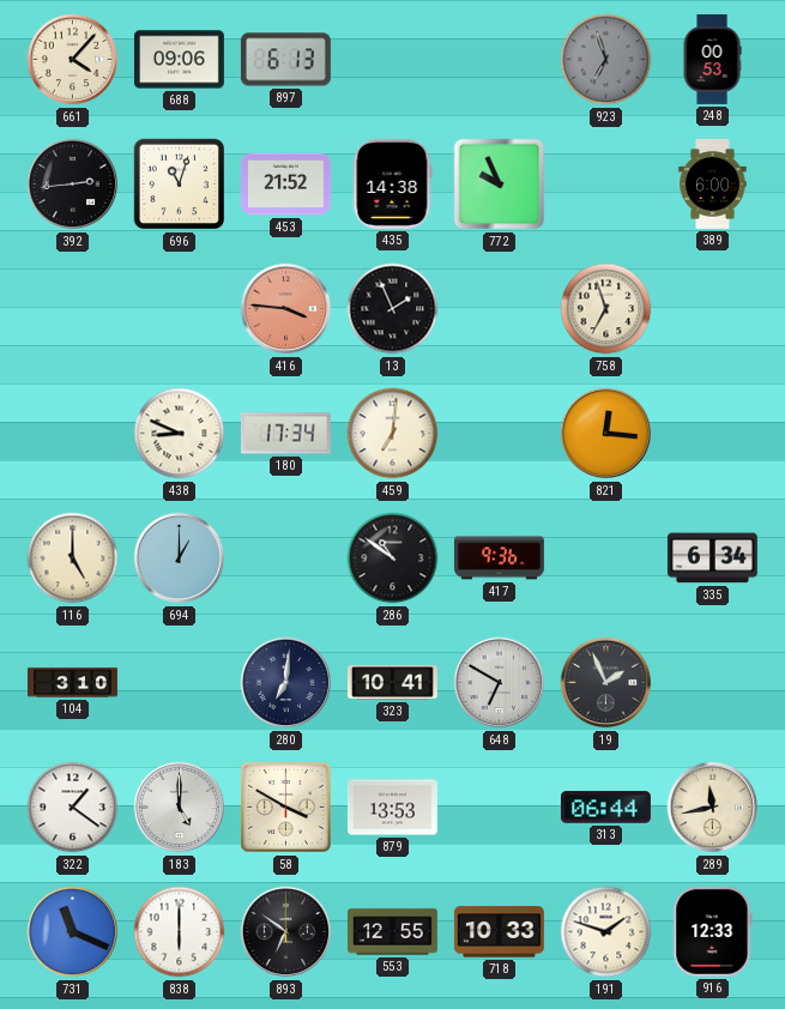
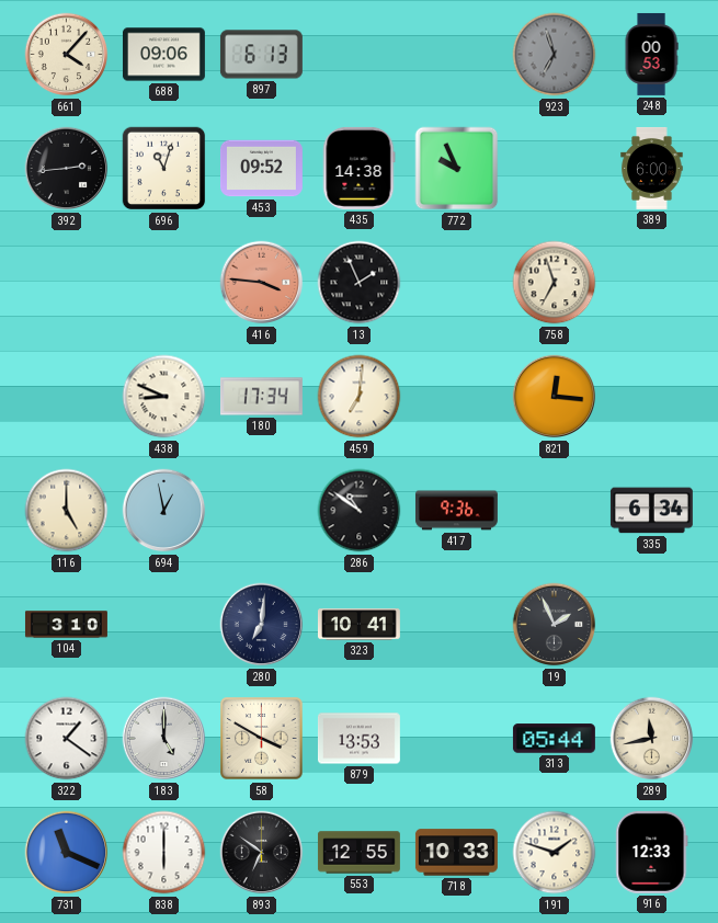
453: 21:52 -> 09:52
694: 1:00 -> 12:58
648: 6:50 -> none
313: 06:44 -> 05:44
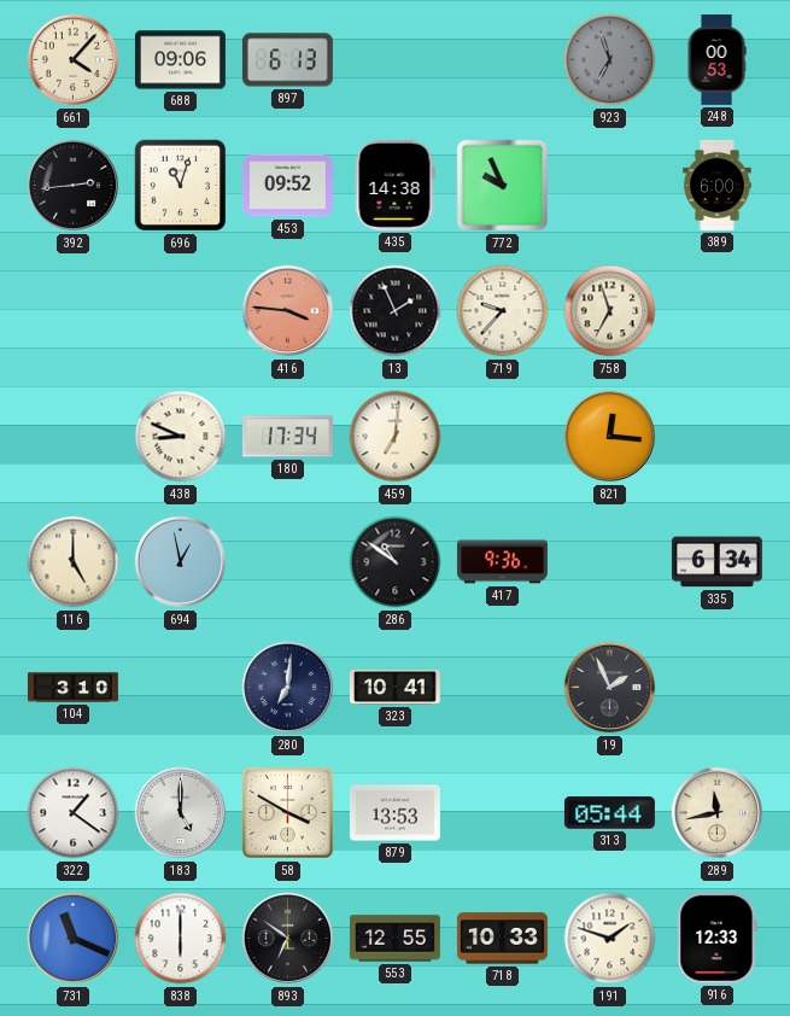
719: none -> 9:37
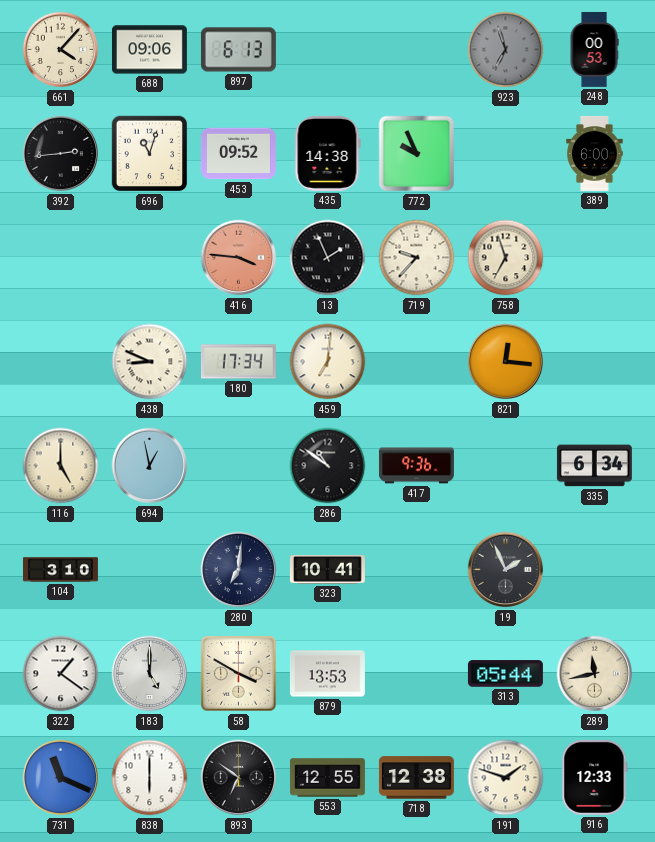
718: 10:33 -> 12:38
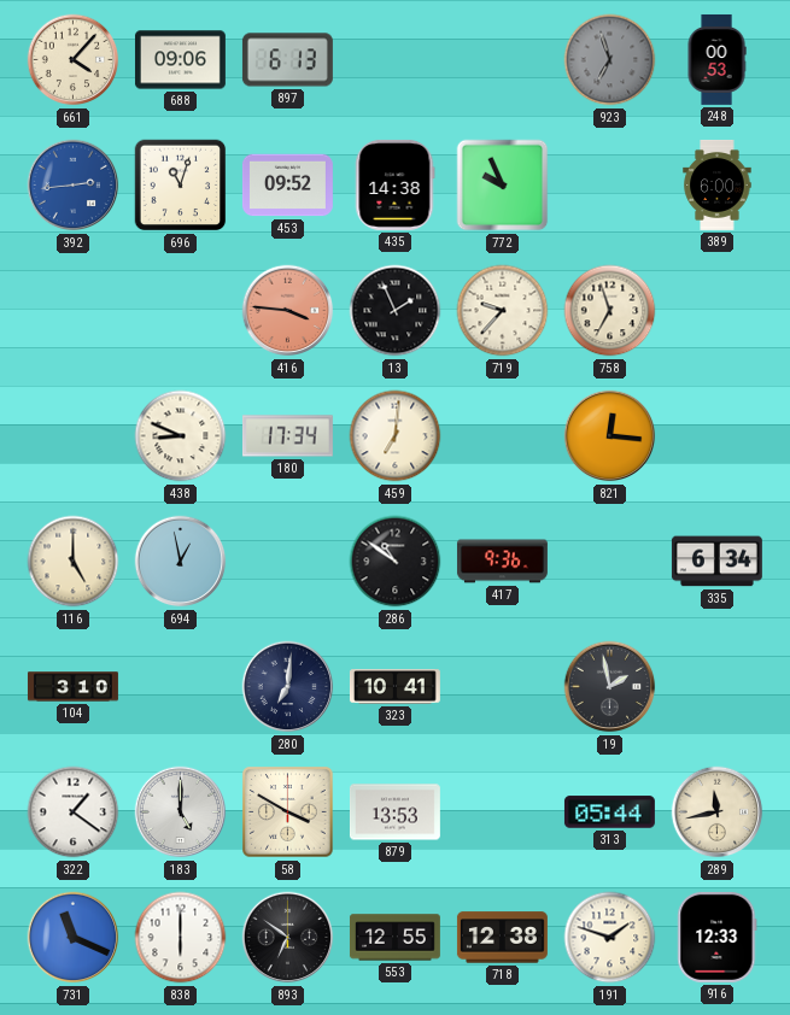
392 dial: black -> blue
19: 1:56 -> 1:58
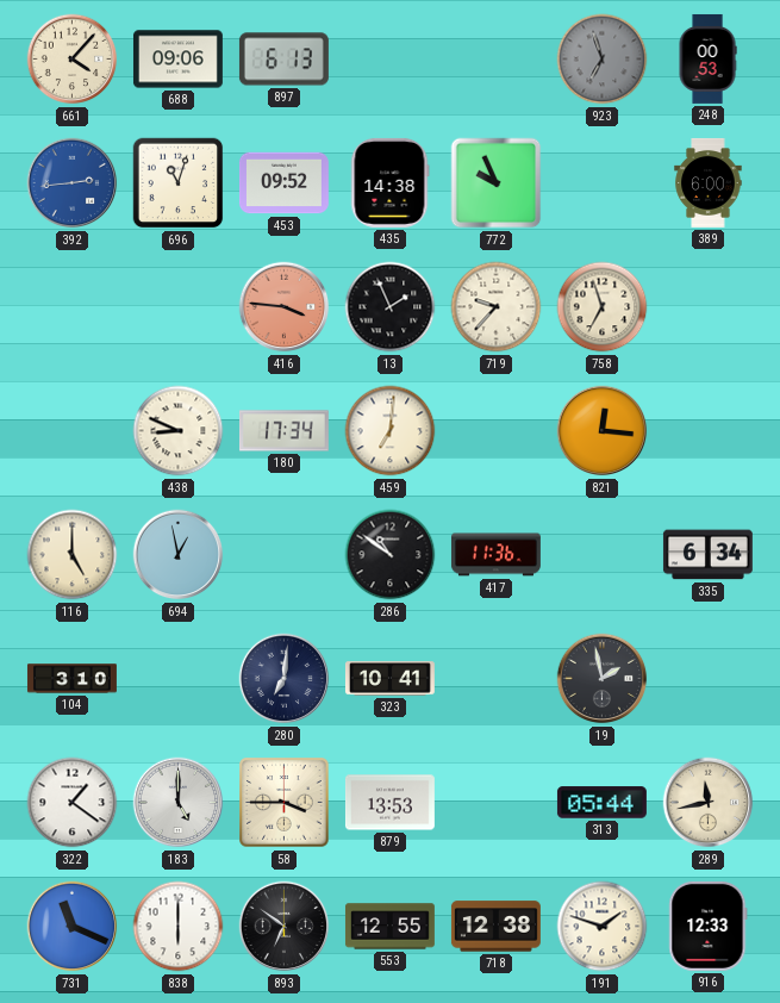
417: 9:36 -> 11:36
58: 3:50 -> 3:45
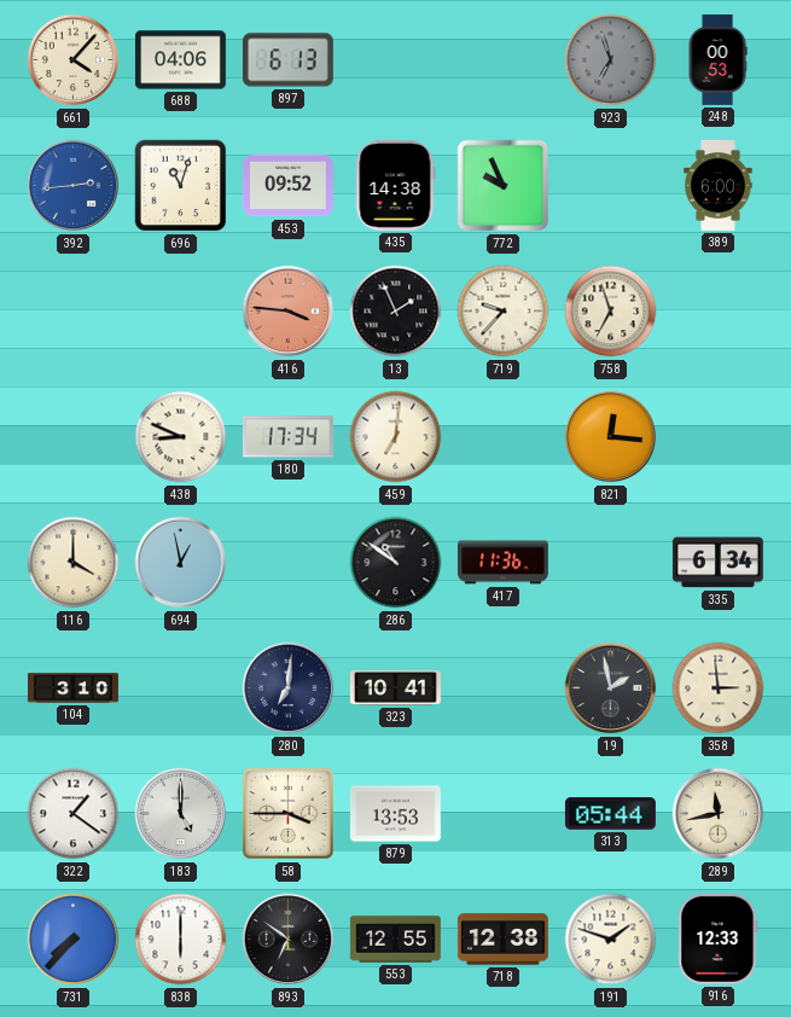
688: 09:06 -> 04:06
116: 5:00 -> 4:00
358: none -> 2:59
731: 11:19 -> 7:37
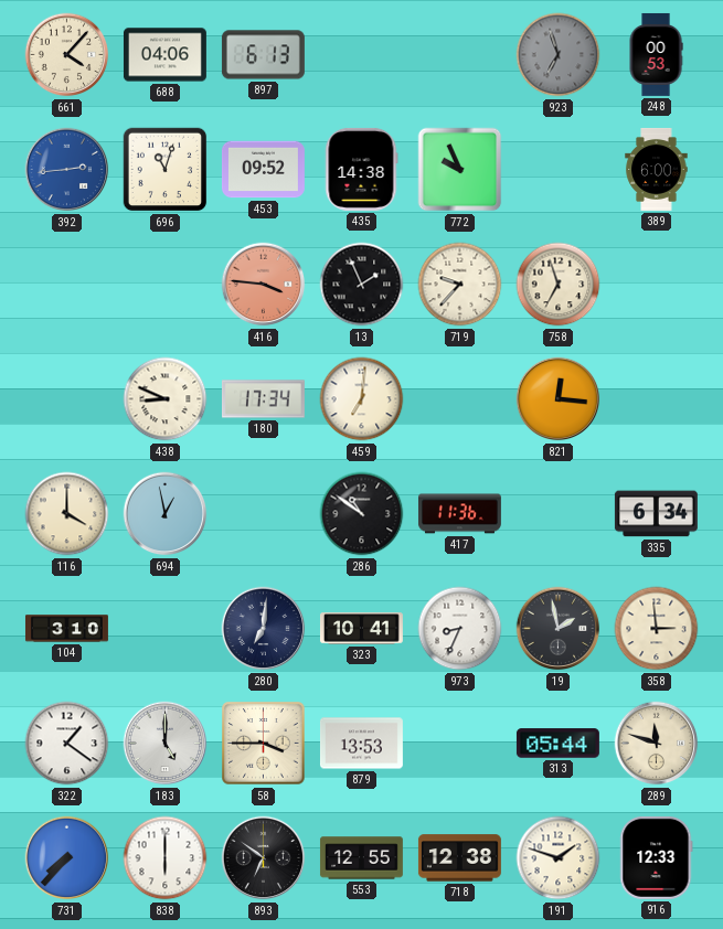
973: none -> 8:34
289: 11:43 -> 11:48
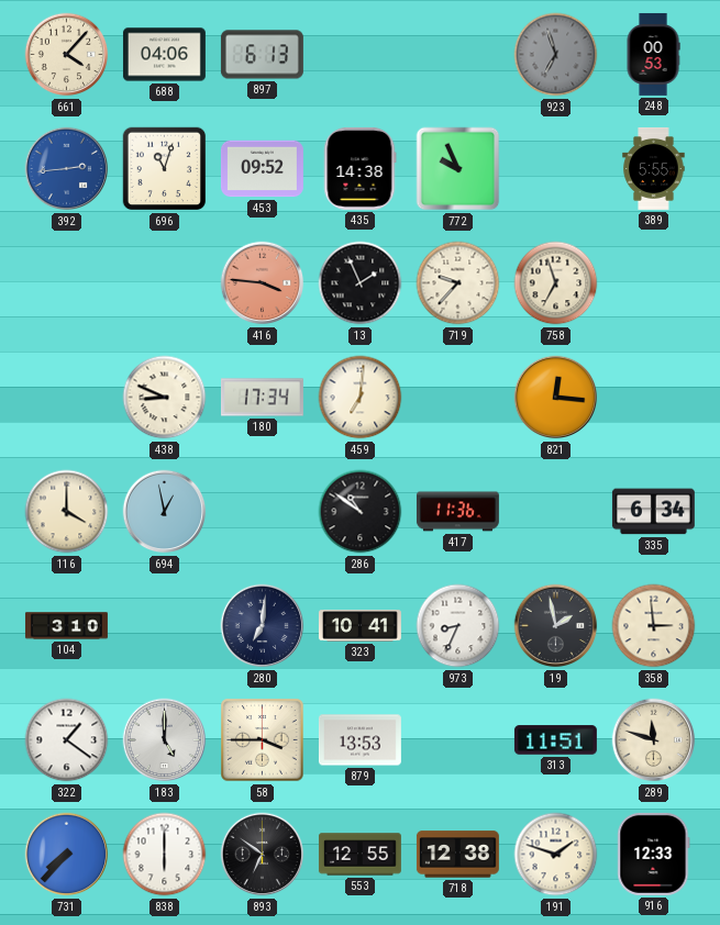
389: 6:00 -> 5:55
313: 05:44 -> 11:51
